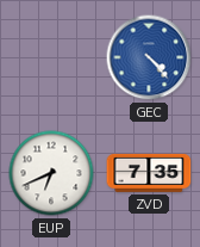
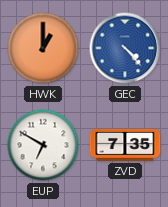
HWK: none -> 1:00
EUP: 6:41 -> 6:50
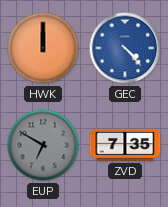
HWK: 1:00 -> 12:00
EUP dial: white -> grey
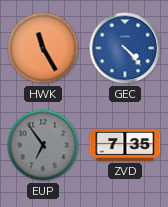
HWK: 12:00 -> 11:25
EUP: 6:50 -> 6:54
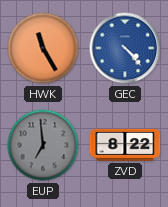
EUP: 6:54 -> 6:59
ZVD: 7:35 -> 8:22
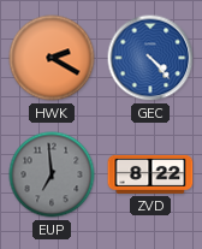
HWK: 11:25 -> 2:20
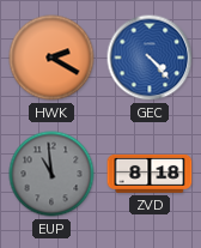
EUP: 6:59 -> 10:59
ZVD: 8:22 -> 8:18
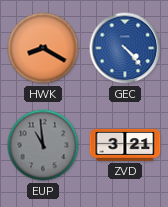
HWK: 2:20 -> 8:20
ZVD: 8:18 -> 3:21
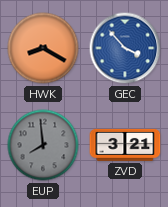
GEC: 4:23 -> 3:53
EUP: 10:59 -> 7:59
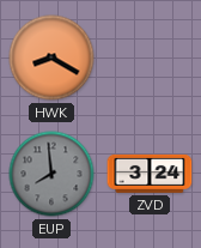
GEC: 3:53 -> none
ZVD: 3:21 -> 3:24
